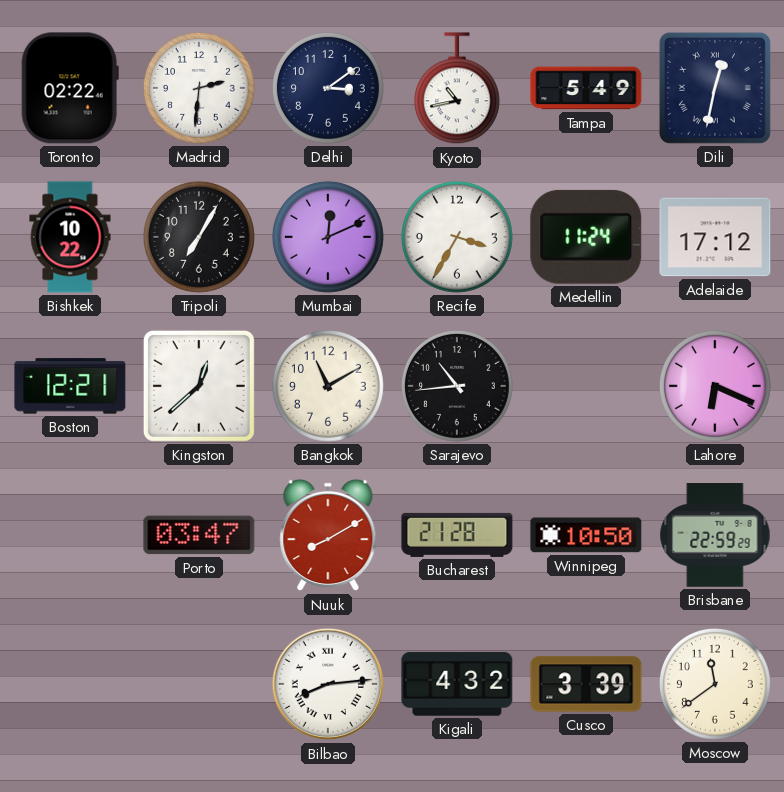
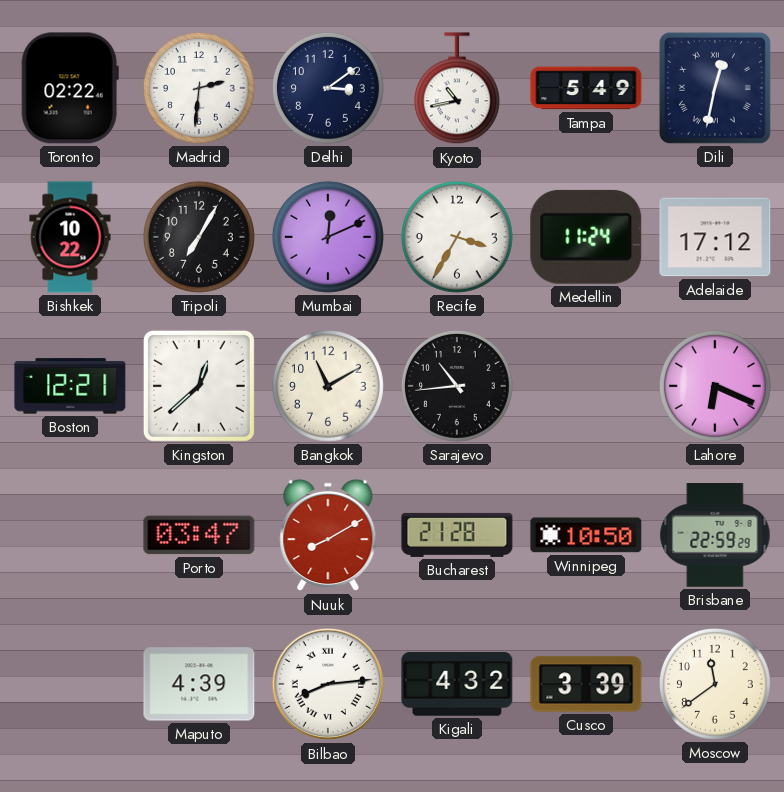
Maputo: none -> 4:39
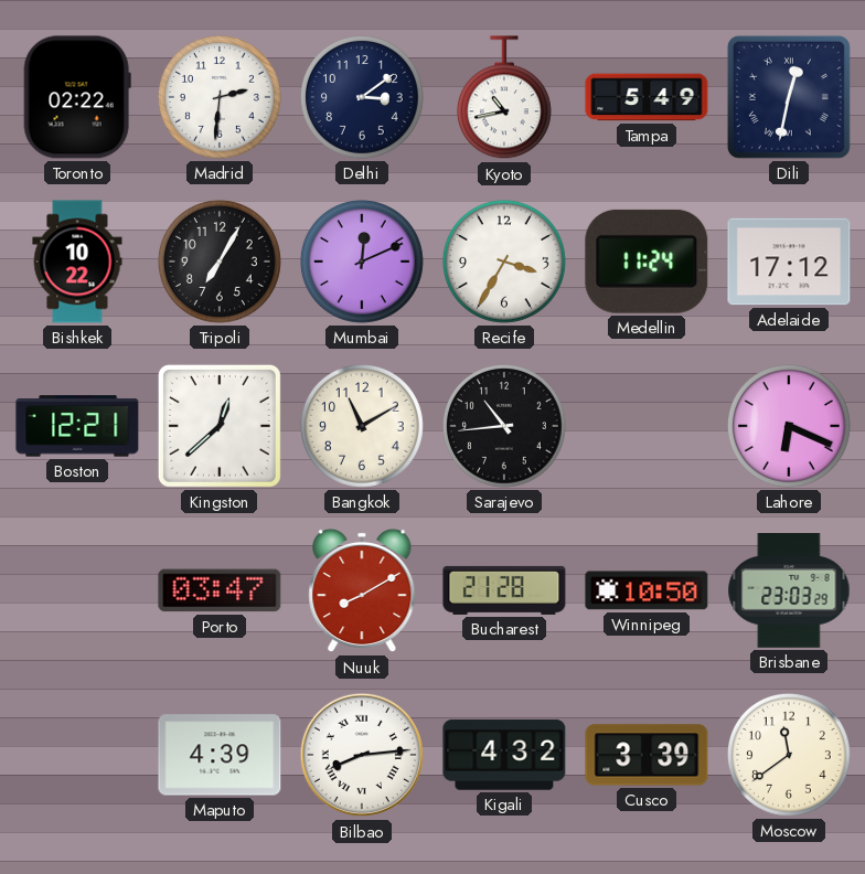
Brisbane: 22:59 -> 23:03
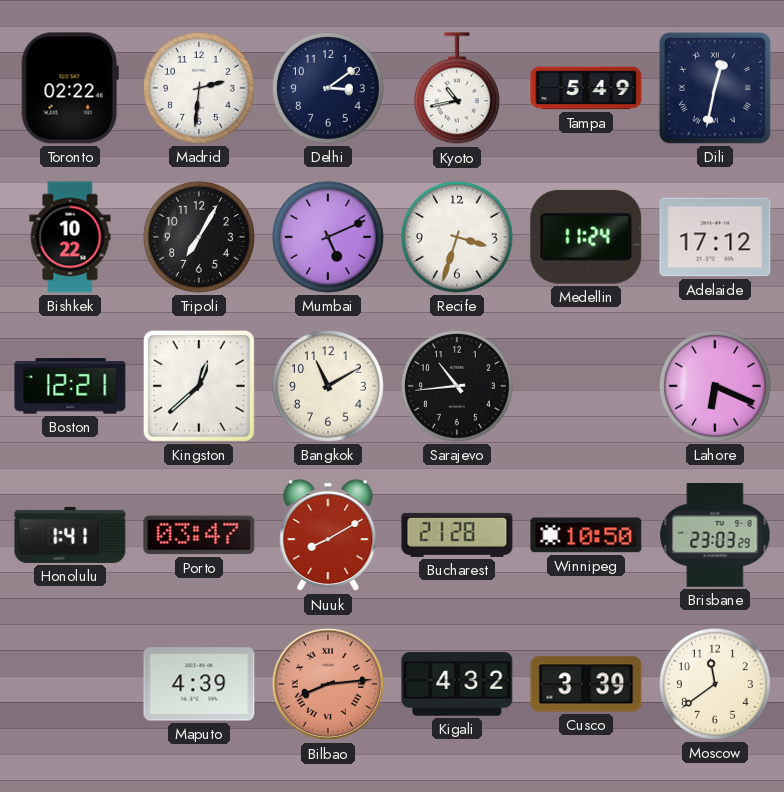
Mumbai: 12:11 -> 5:11
Recife: 3:35 -> 3:33
Honolulu: none -> 1:41
Bilbao dial: white -> salmon
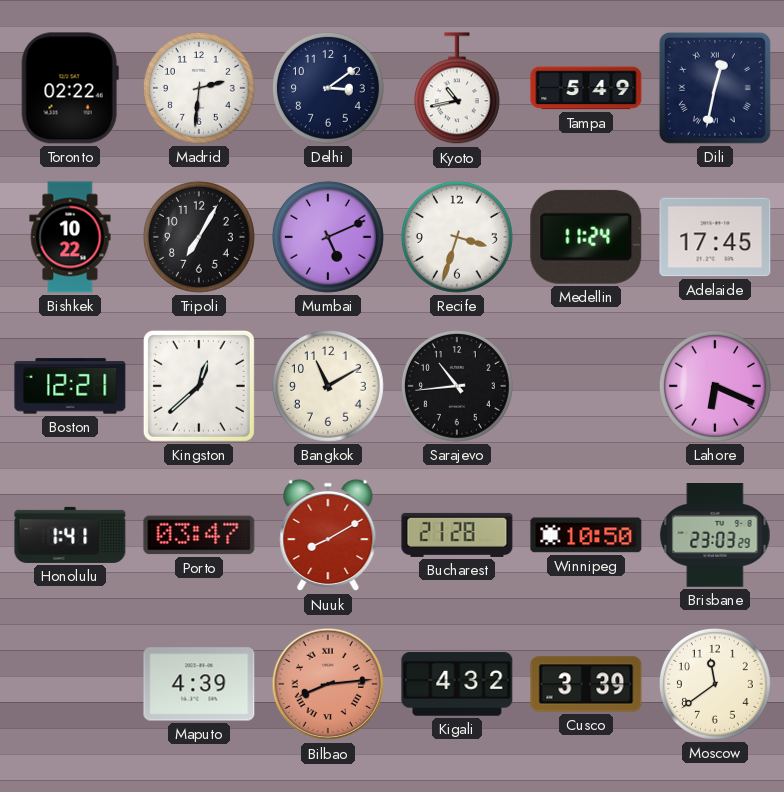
Adelaide: 17:12 -> 17:45
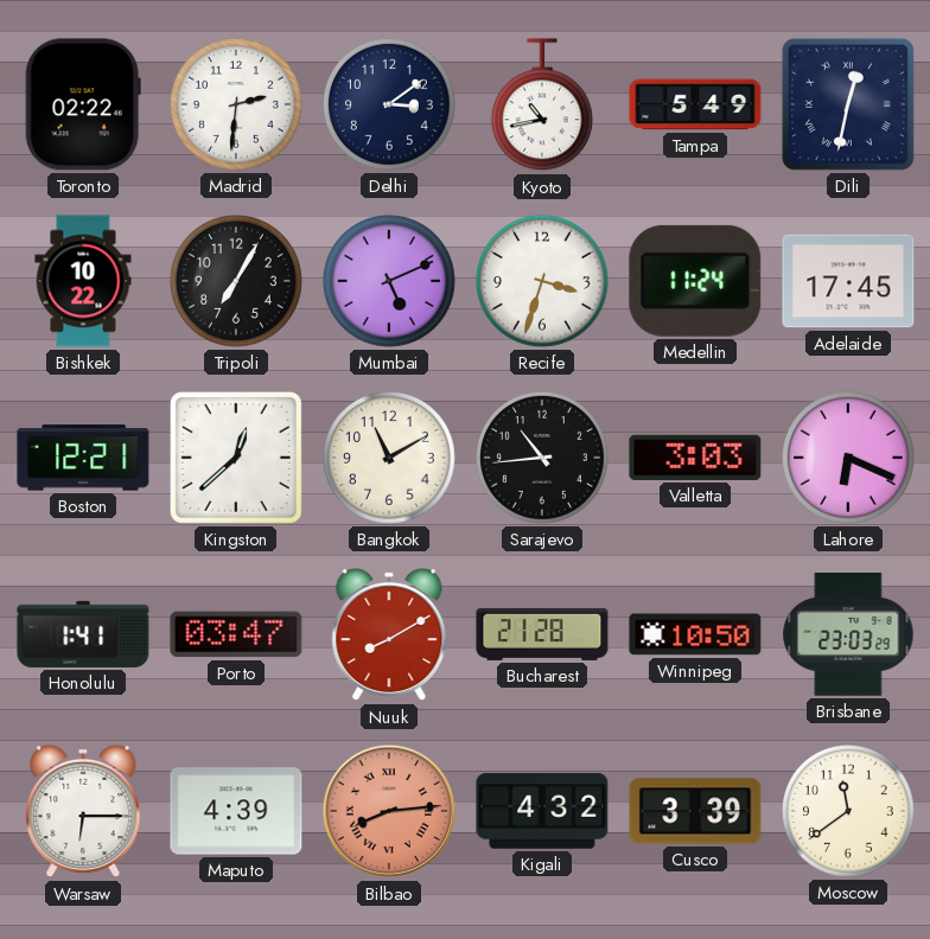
Valletta: none -> 3:03
Warsaw: none -> 6:15
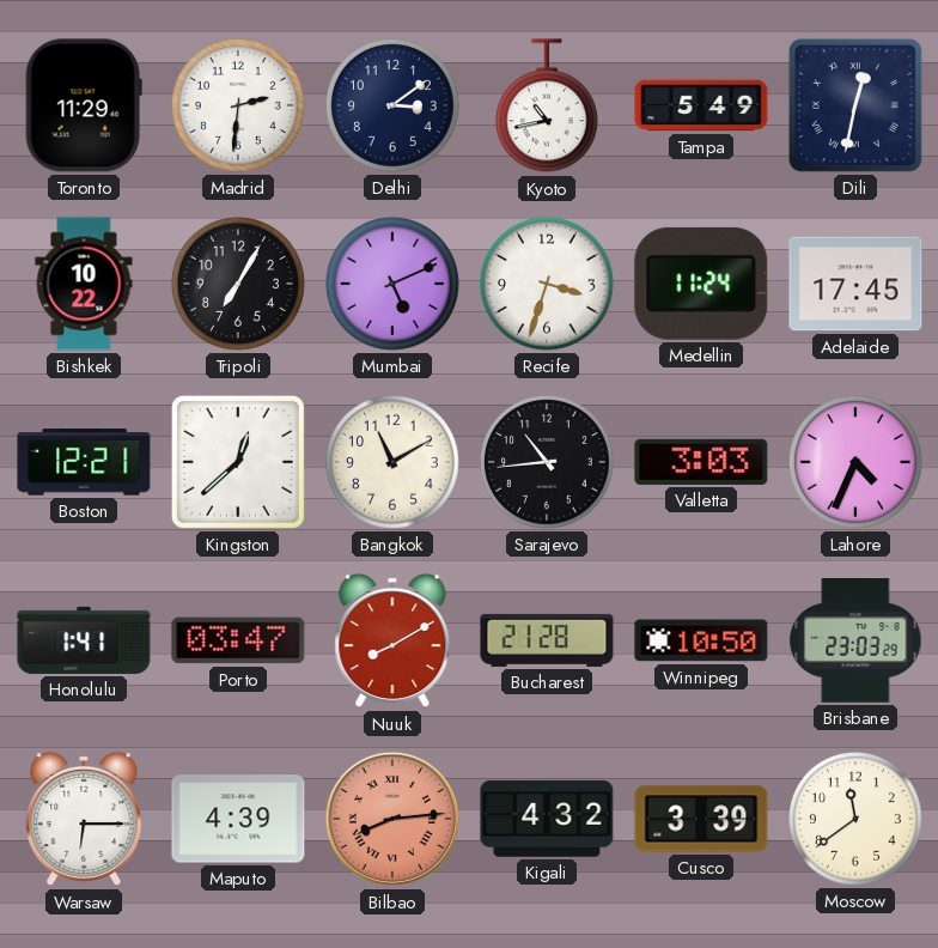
Toronto: 02:22 -> 11:29
Lahore: 6:19 -> 4:34
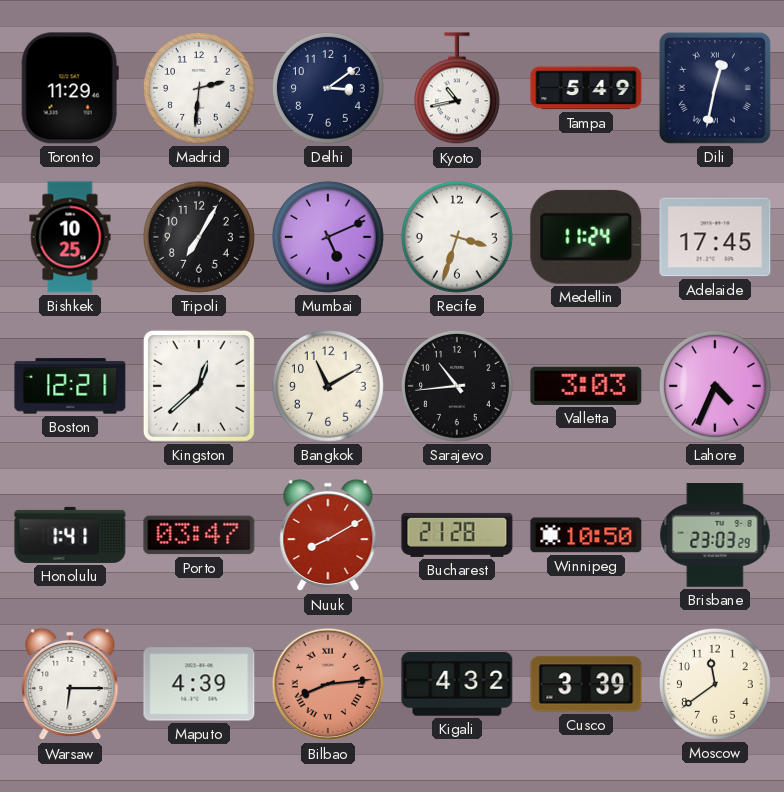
Bishkek: 10:22 -> 10:25
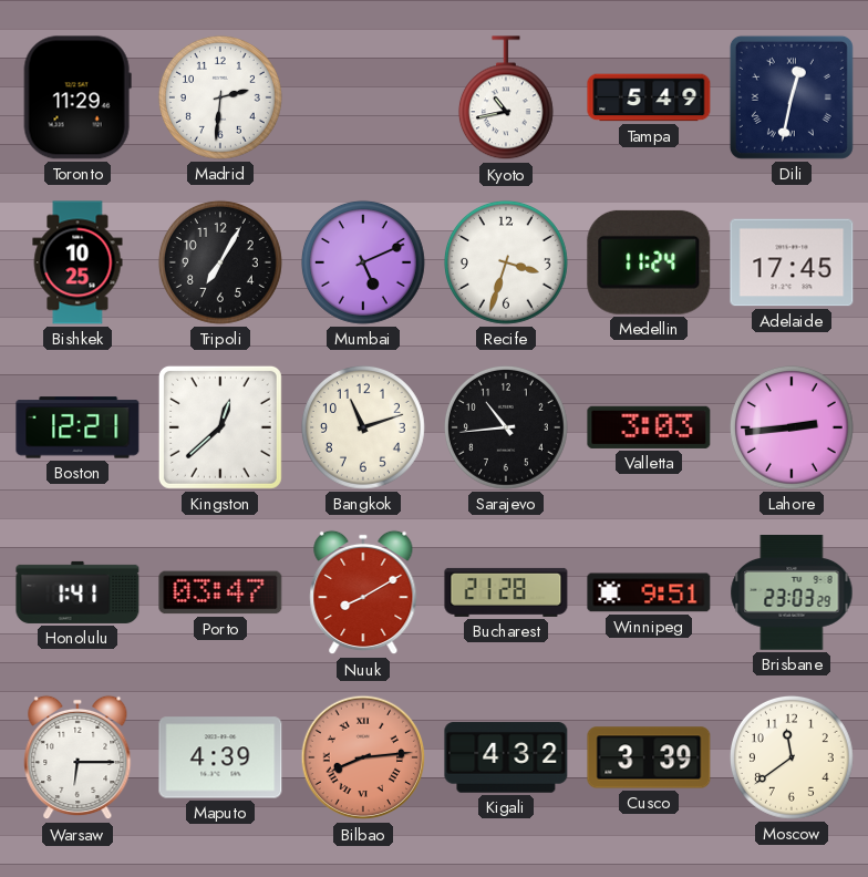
Delhi: 3:09 -> none
Bangkok: 11:10 -> 11:12
Lahore: 4:34 -> 2:44
Winnipeg: 10:50 -> 9:51
